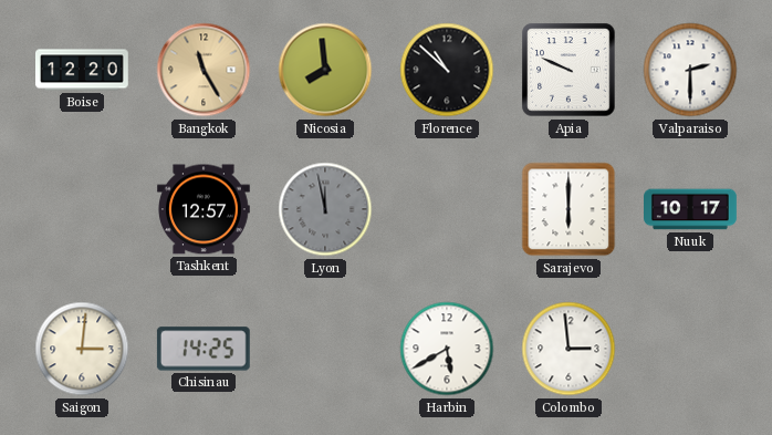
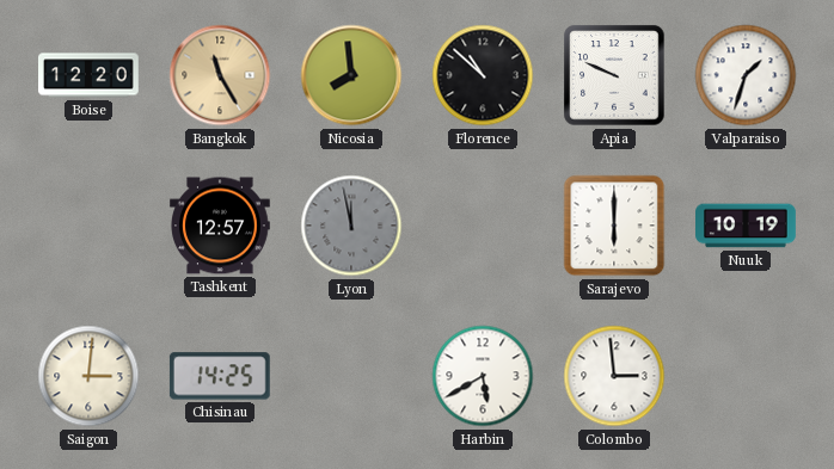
Valparaiso: 2:30 -> 1:33
Nuuk: 10:17 -> 10:19
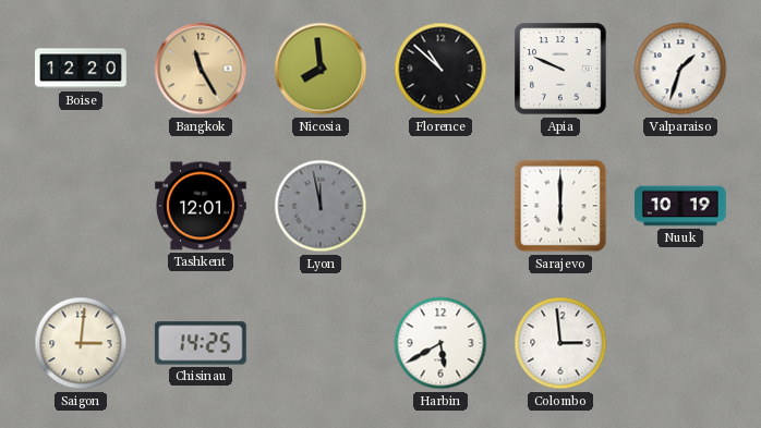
Tashkent: 12:57 -> 12:01
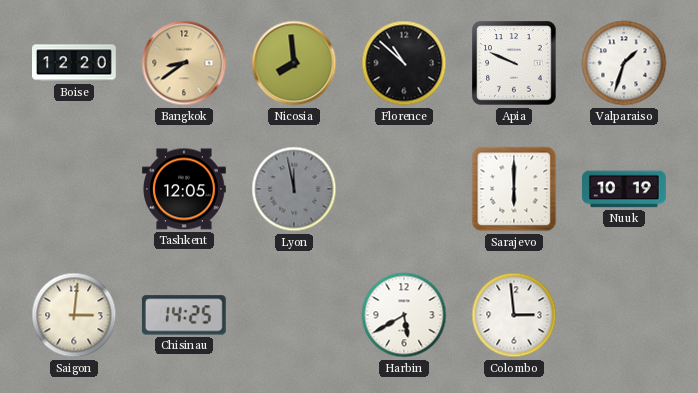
Bangkok: 11:25 -> 8:39
Tashkent: 12:01 -> 12:05
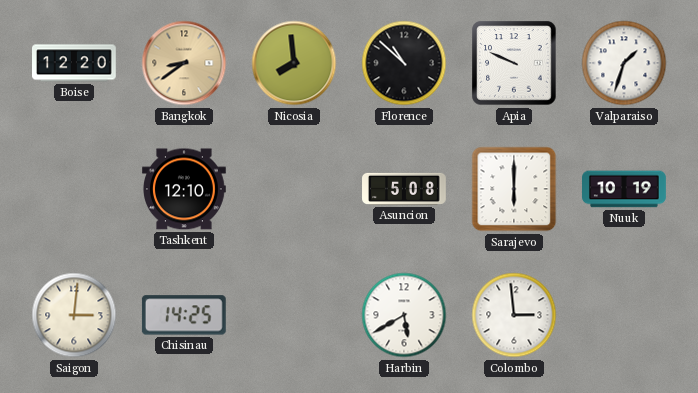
Tashkent: 12:05 -> 12:10
Lyon: 11:58 -> none
Asuncion: none -> 5:08
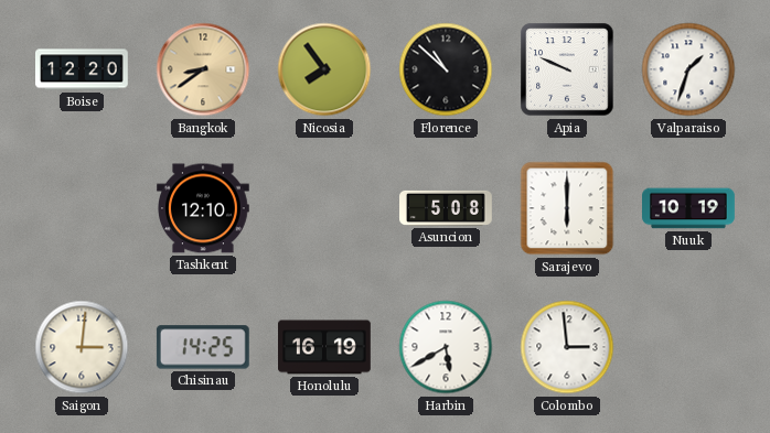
Nicosia: 7:59 -> 7:54
Honolulu: none -> 16:19
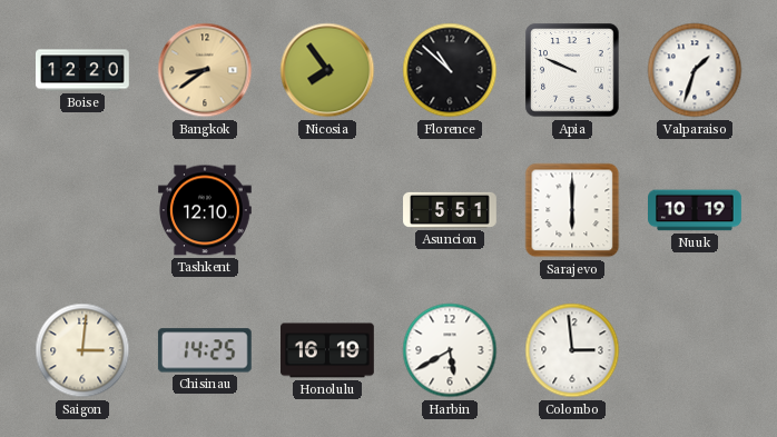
Asuncion: 5:08 -> 5:51
